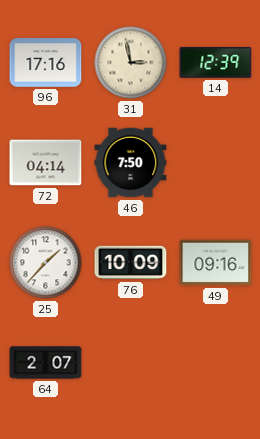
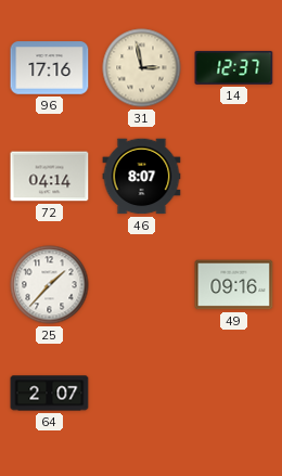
14: 12:39 -> 12:37
46: 7:50 -> 8:07
76: 10:09 -> none
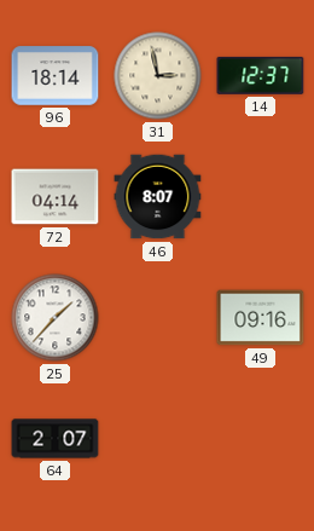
96: 17:16 -> 18:14
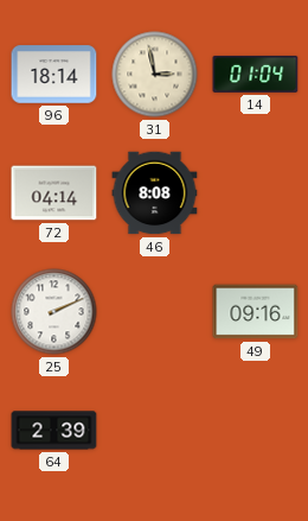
14: 12:37 -> 01:04
46: 8:07 -> 8:08
25: 1:37 -> 2:11
64: 2:07 -> 2:39
